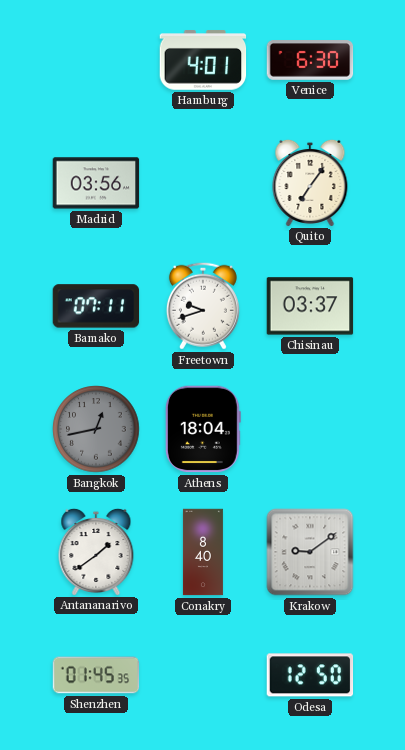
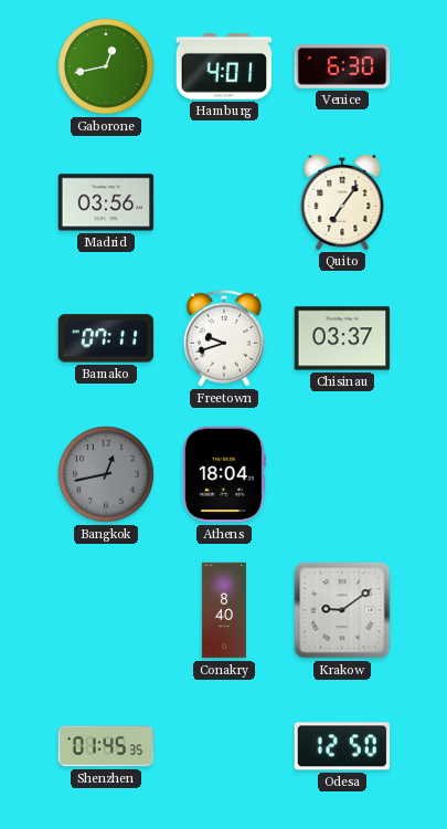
Gaborone: none -> 12:43
Antananarivo: 1:39 -> none
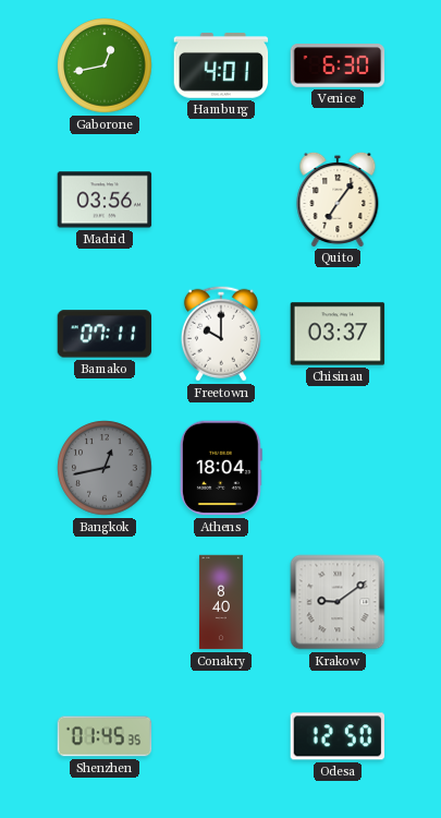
Freetown: 9:42 -> 10:00
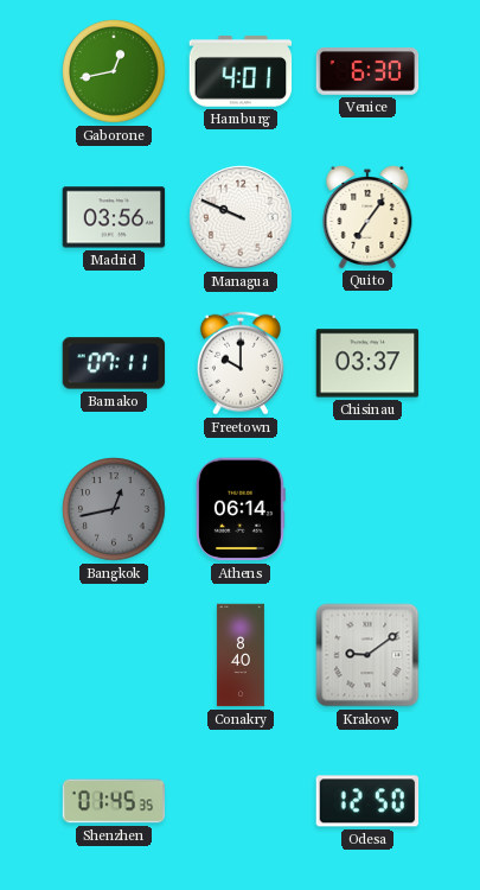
Managua: none -> 9:49
Athens: 18:04 -> 06:14
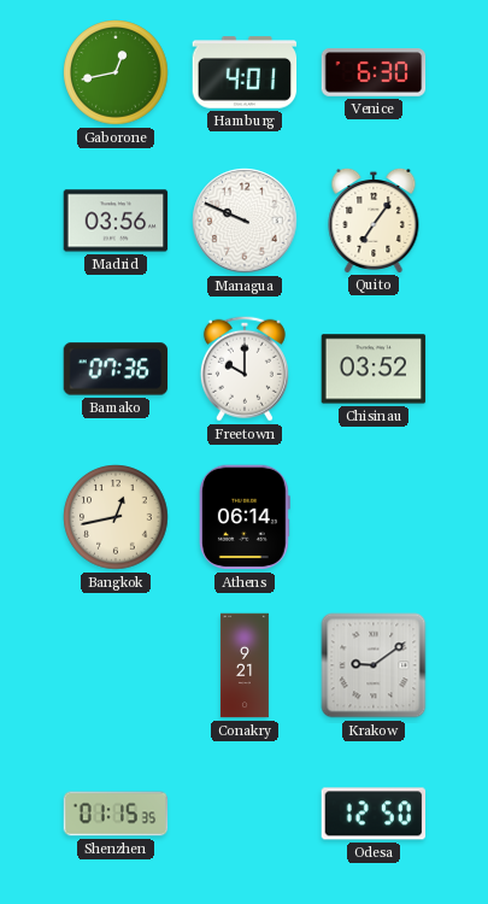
Bamako: 07:11 -> 07:36
Chisinau: 03:37 -> 03:52
Bangkok dial: grey -> cream
Conakry: 8:40 -> 9:21
Shenzhen: 01:45 -> 01:15
